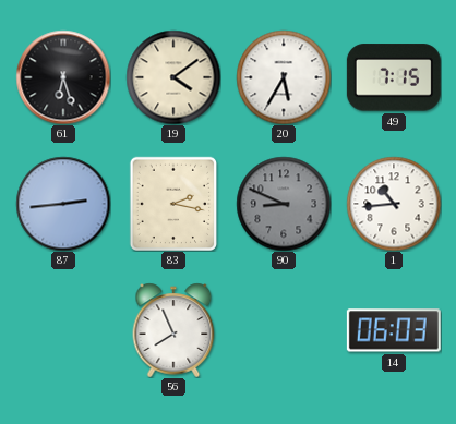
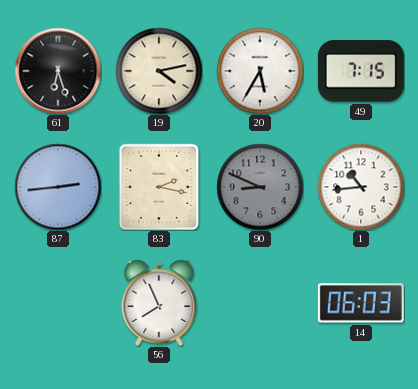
19: 4:09 -> 4:13
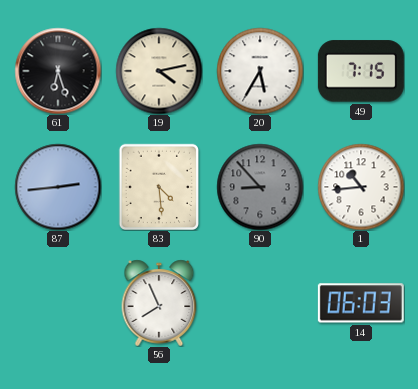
83: 2:17 -> 4:29
90: 8:49 -> 8:53
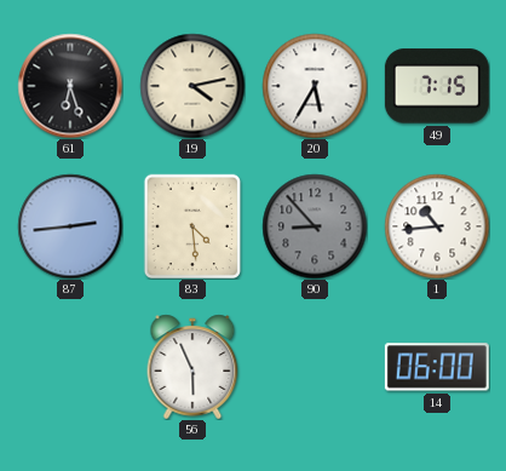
56: 7:56 -> 5:56
14: 06:03 -> 06:00
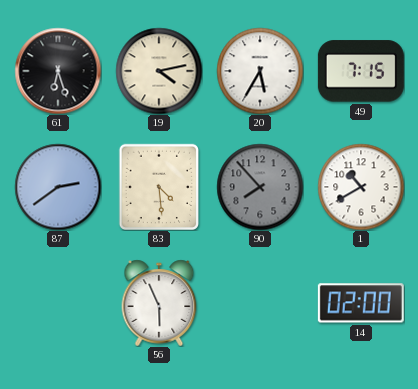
87: 2:44 -> 2:39
90: 8:53 -> 7:53
1: 10:44 -> 10:40
14: 06:00 -> 02:00
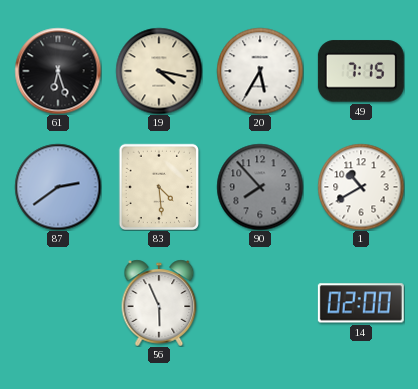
19: 4:13 -> 4:17
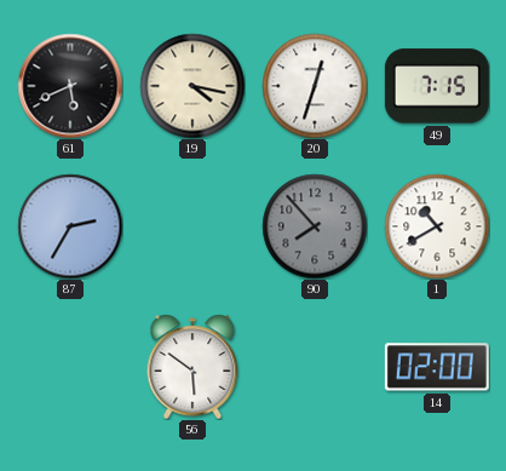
61: 6:27 -> 5:41
20: 5:35 -> 12:33
87: 2:39 -> 2:35
83: 4:29 -> none
56: 5:56 -> 5:51
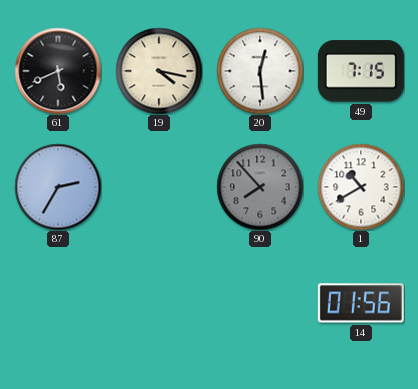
20: 12:33 -> 12:29
56: 5:51 -> none
14: 02:00 -> 01:56
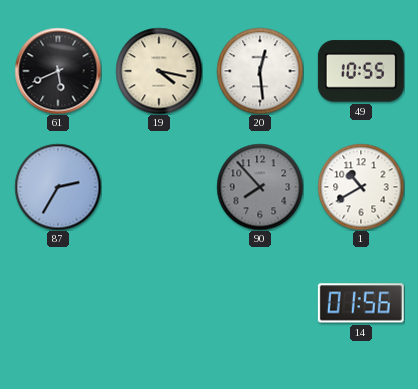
49: 7:15 -> 10:55
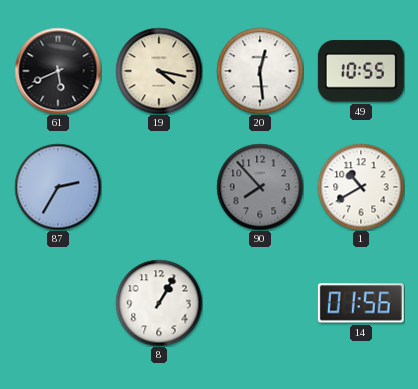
8: none -> 1:05
